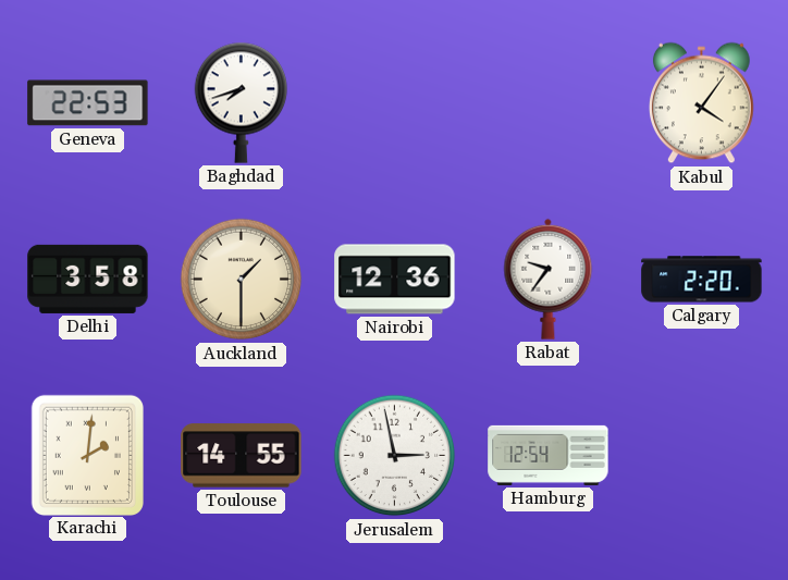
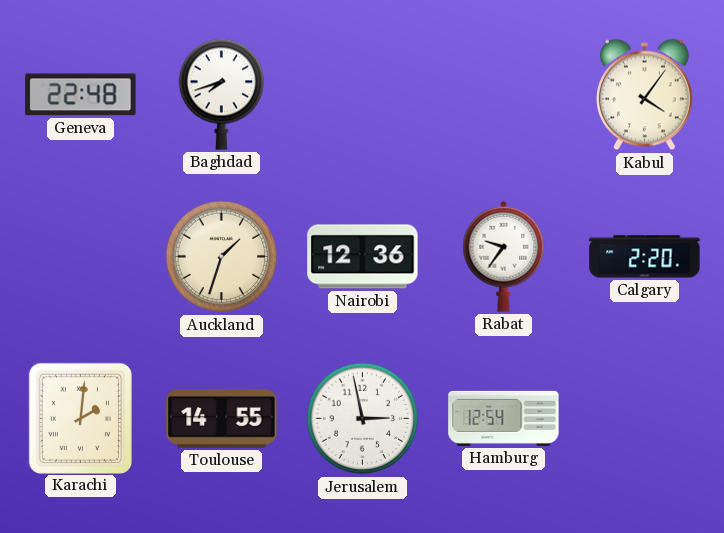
Geneva: 22:53 -> 22:48
Delhi: 3:58 -> none
Auckland: 1:30 -> 1:33
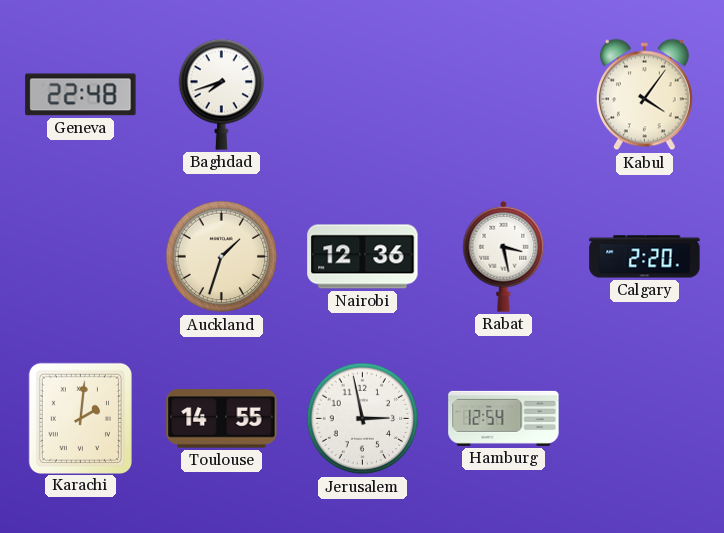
Rabat: 9:36 -> 3:28
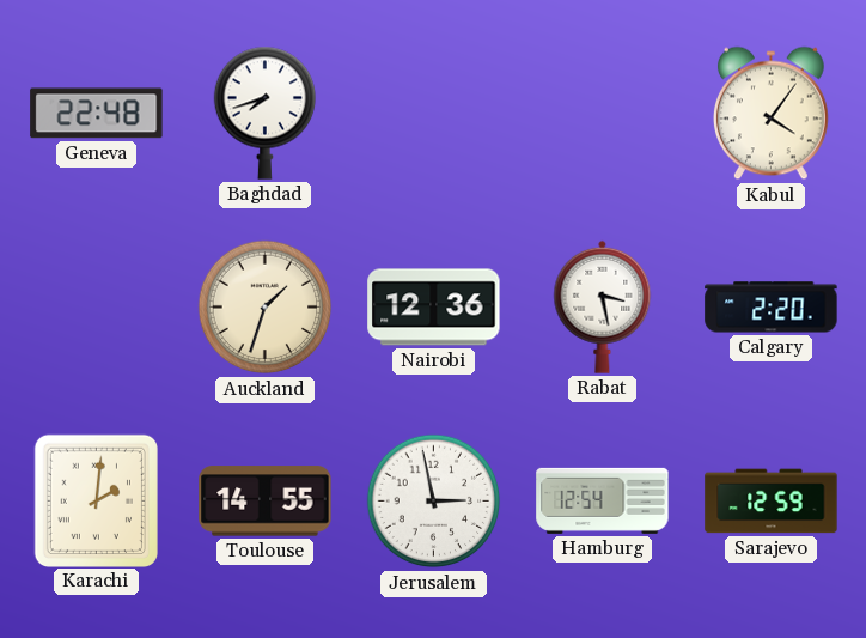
Sarajevo: none -> 12:59
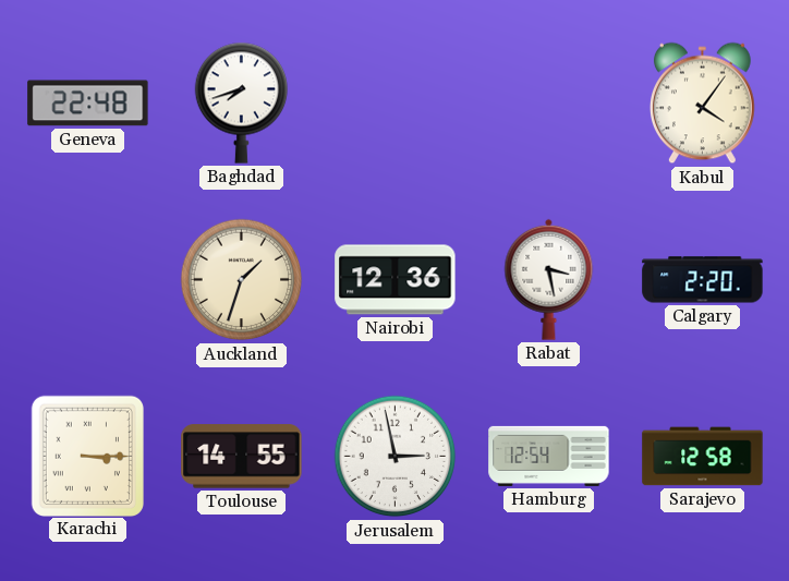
Karachi: 2:01 -> 3:15
Sarajevo: 12:59 -> 12:58
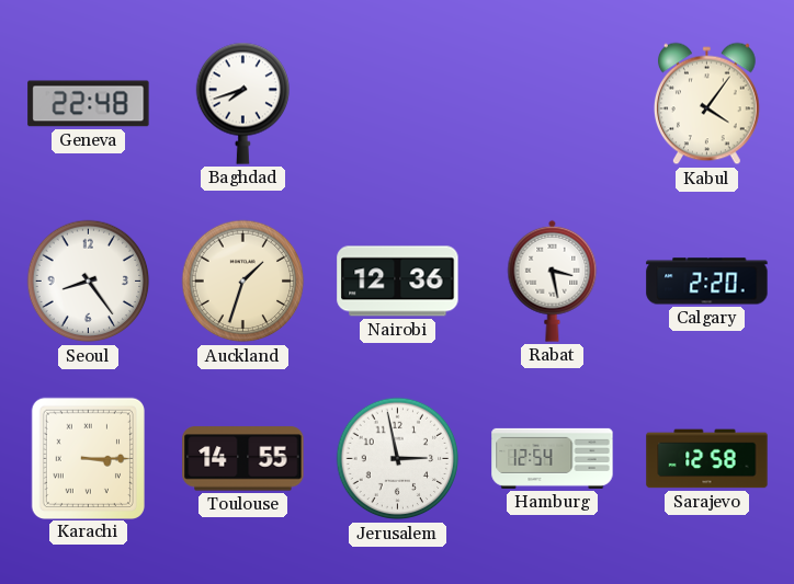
Seoul: none -> 8:24
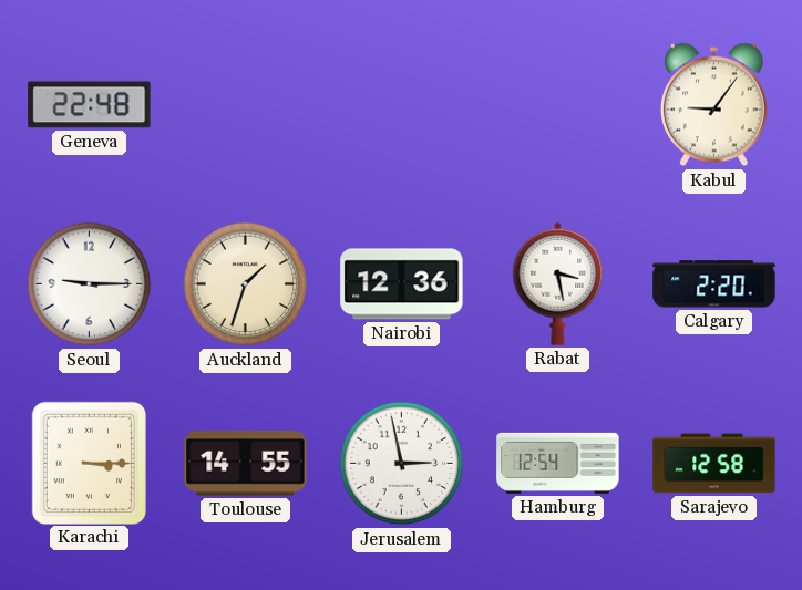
Baghdad: 7:42 -> none
Kabul: 4:06 -> 9:06
Seoul: 8:24 -> 9:15
